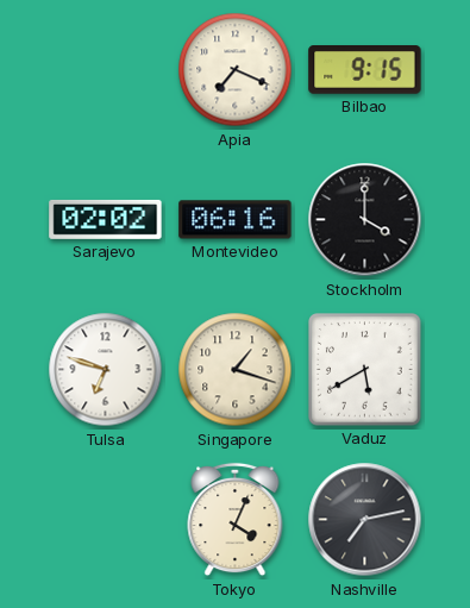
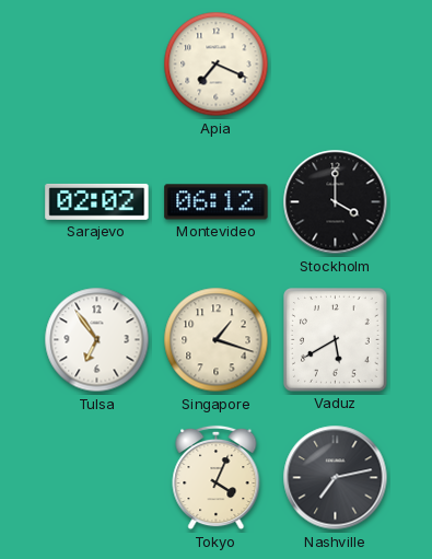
Bilbao: 9:15 -> none
Montevideo: 06:16 -> 06:12
Tulsa: 6:48 -> 6:54
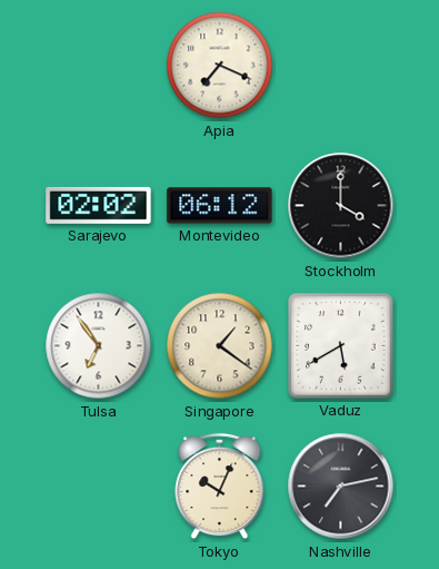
Singapore: 1:18 -> 1:21
Tokyo: 4:04 -> 10:04
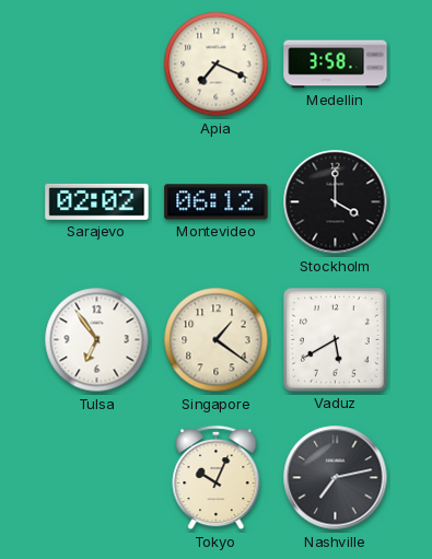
Medellin: none -> 3:58
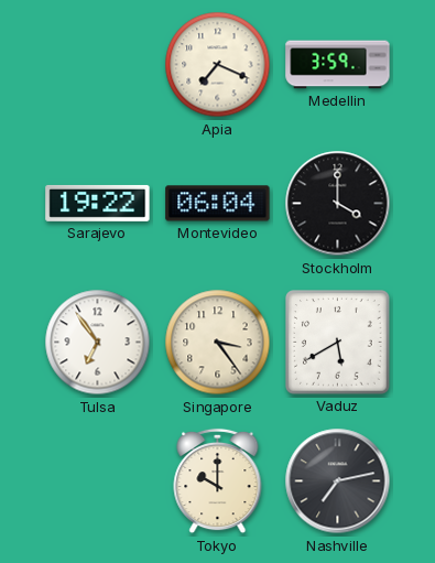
Medellin: 3:58 -> 3:59
Sarajevo: 02:02 -> 19:22
Montevideo: 06:12 -> 06:04
Singapore: 1:21 -> 3:24
Tokyo: 10:04 -> 10:00
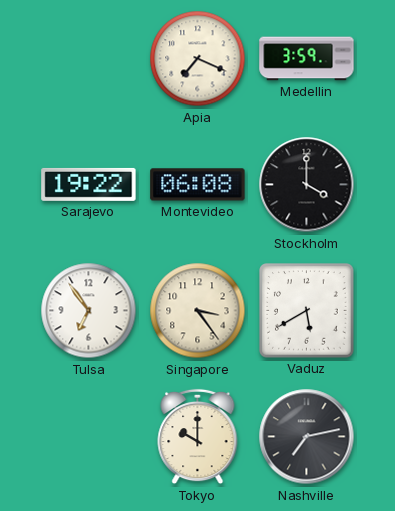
Montevideo: 06:04 -> 06:08
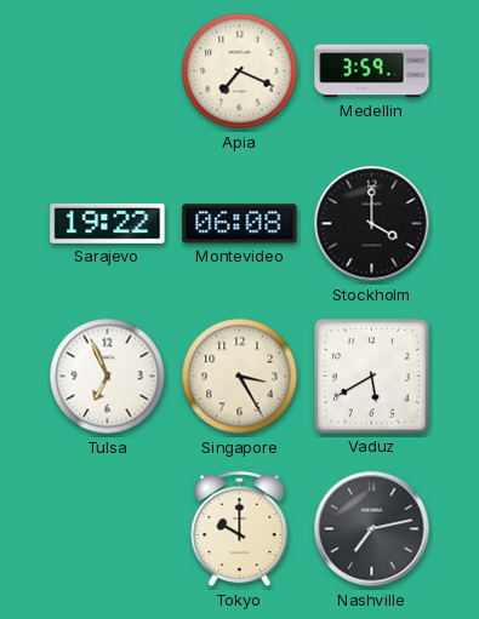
Tulsa: 6:54 -> 6:56
Singapore: 3:24 -> 3:25
